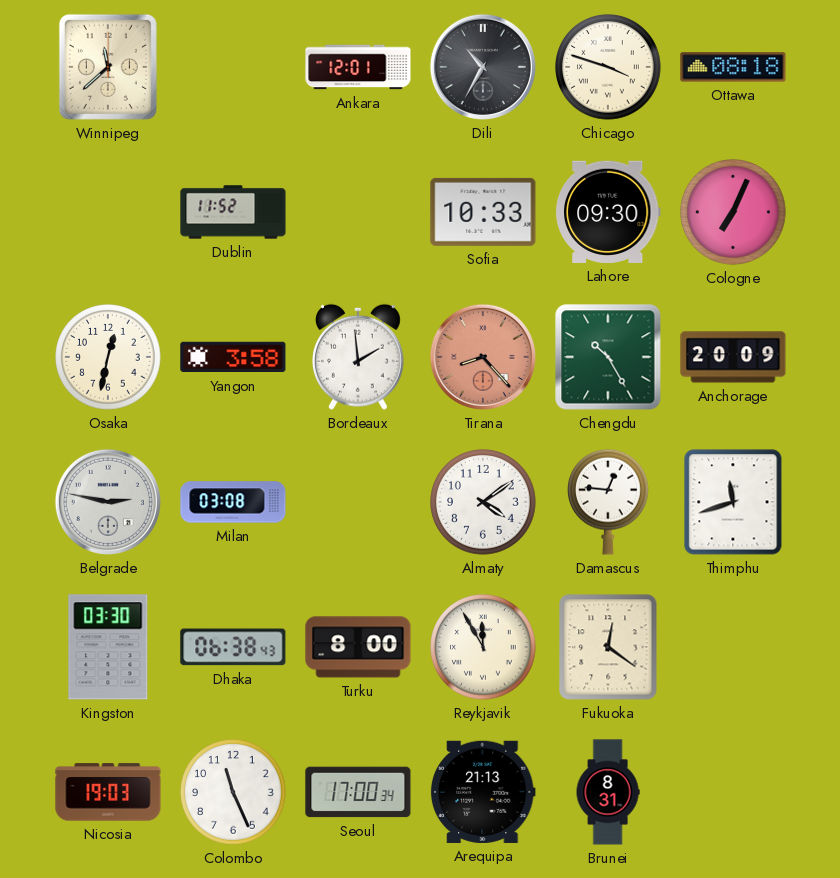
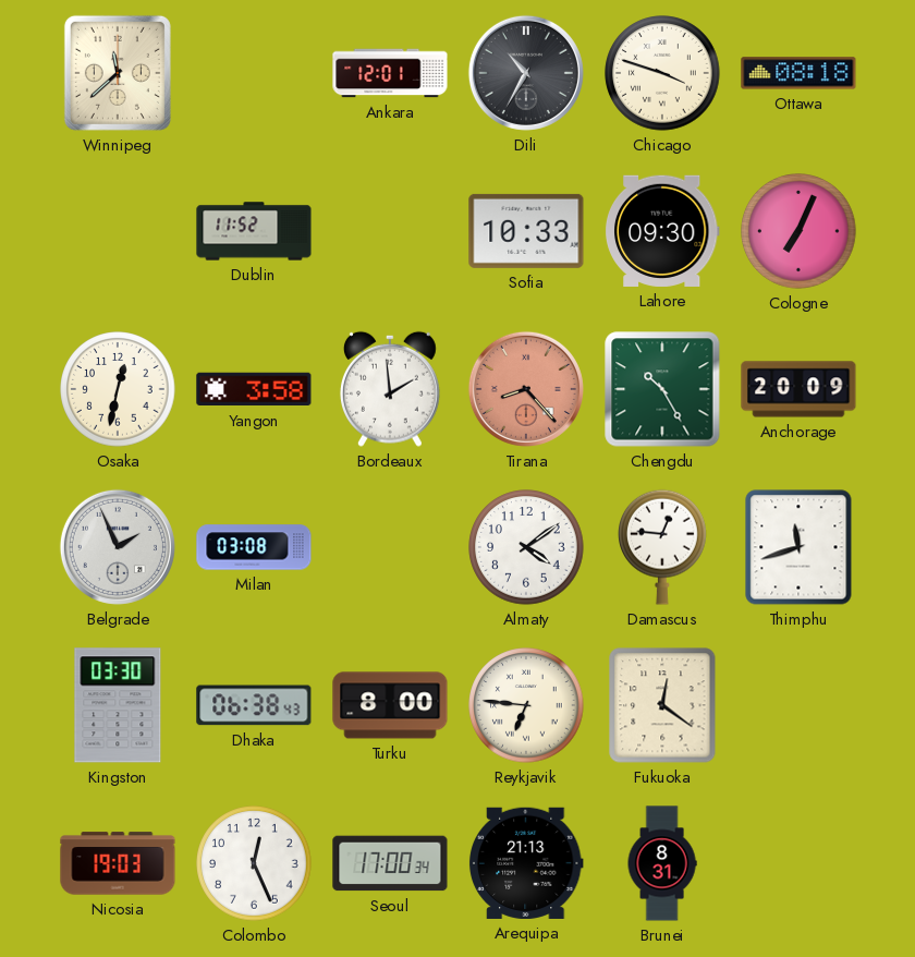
Belgrade: 2:47 -> 1:56
Reykjavik: 11:55 -> 6:46
Colombo: 11:26 -> 12:26
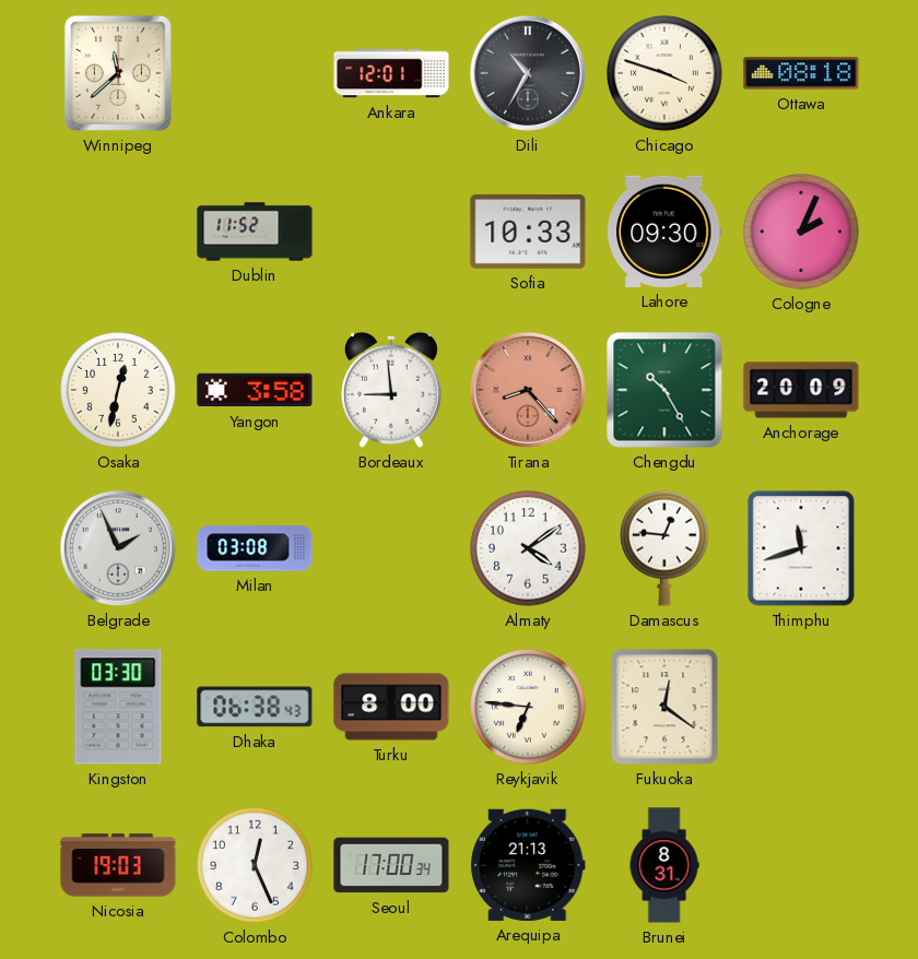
Cologne: 7:04 -> 2:04
Bordeaux: 1:59 -> 8:59
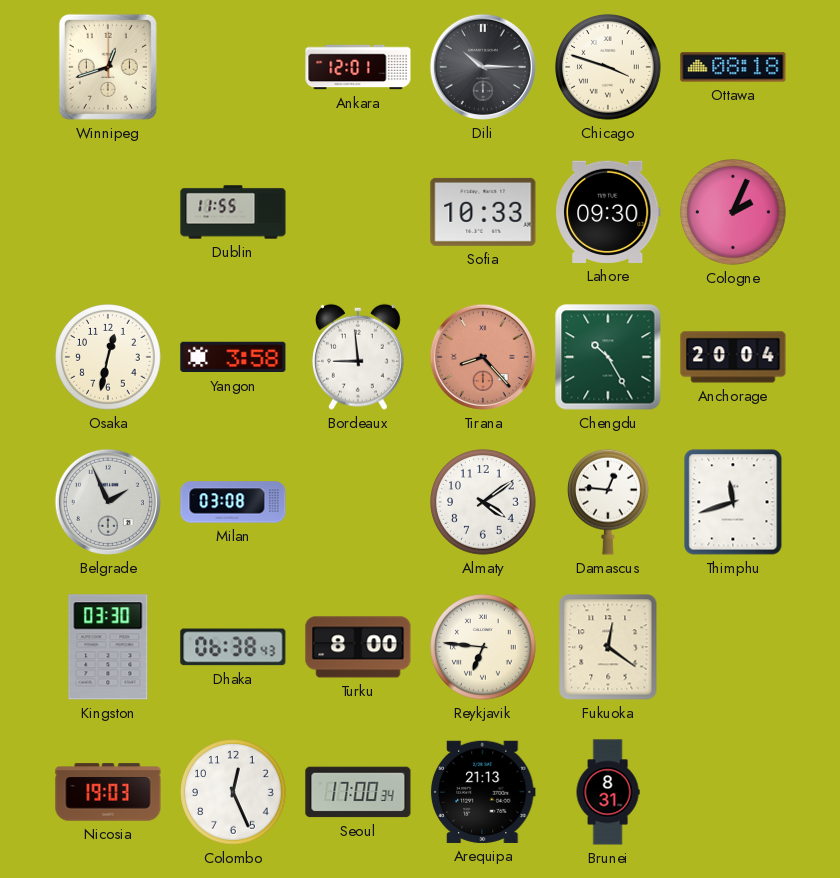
Winnipeg: 11:38 -> 12:42
Dili: 10:35 -> 10:15
Dublin: 11:52 -> 11:55
Anchorage: 20:09 -> 20:04
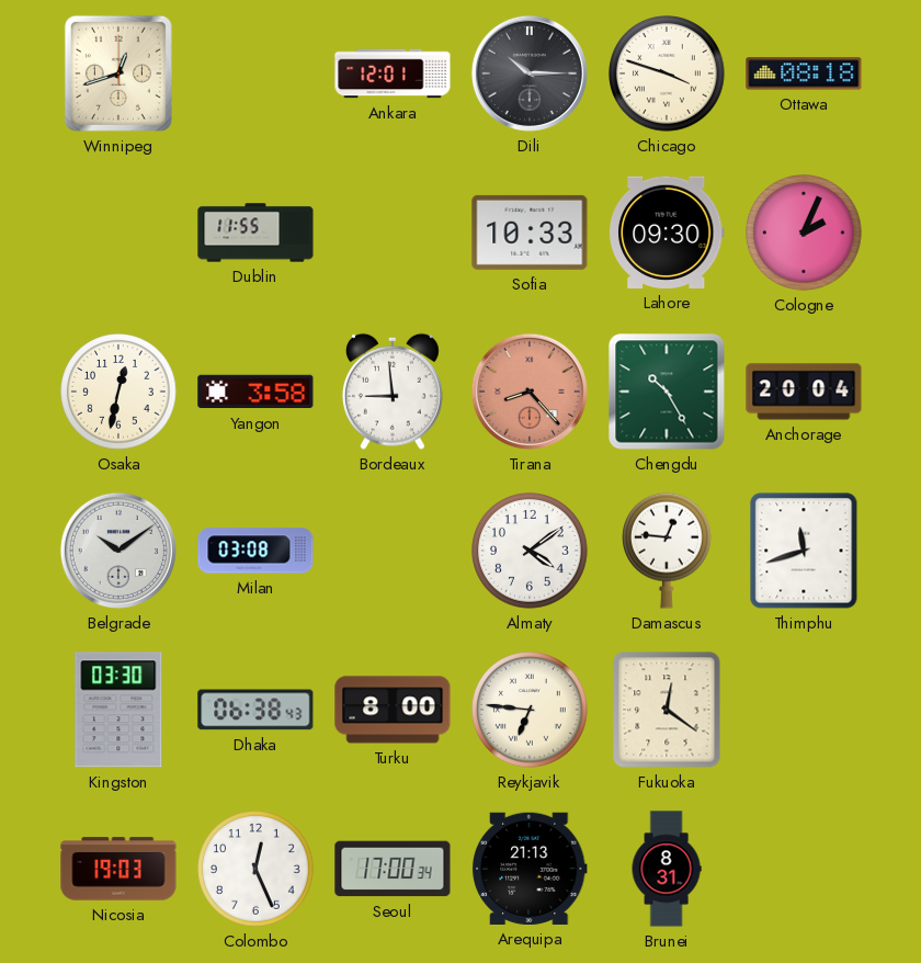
Belgrade: 1:56 -> 10:09
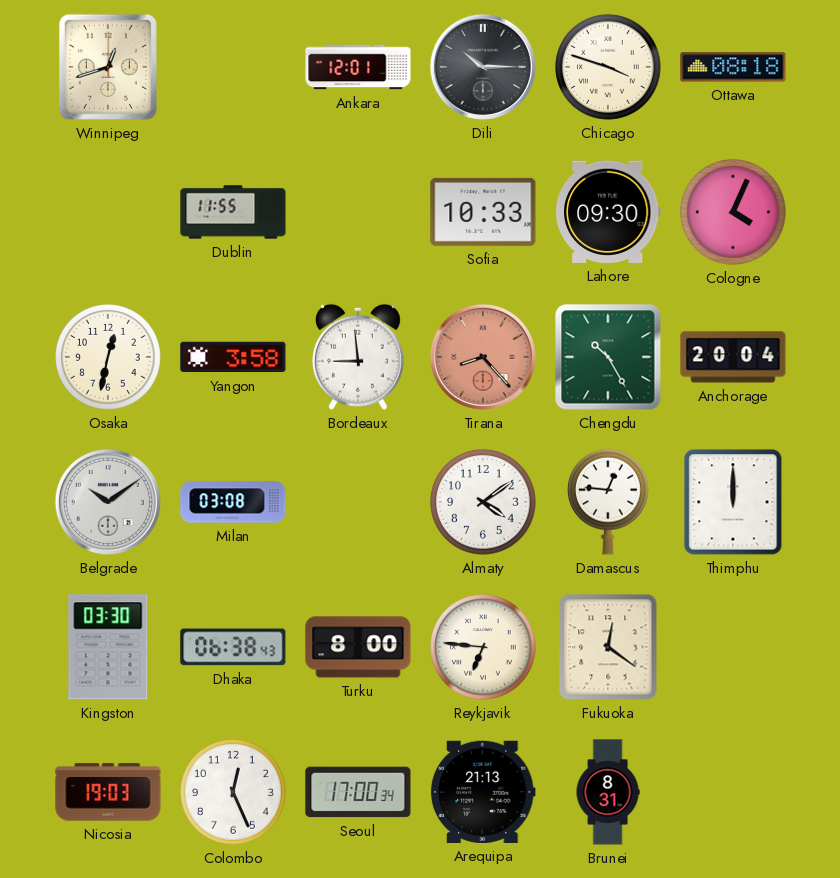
Cologne: 2:04 -> 4:04
Thimphu: 11:42 -> 12:00
